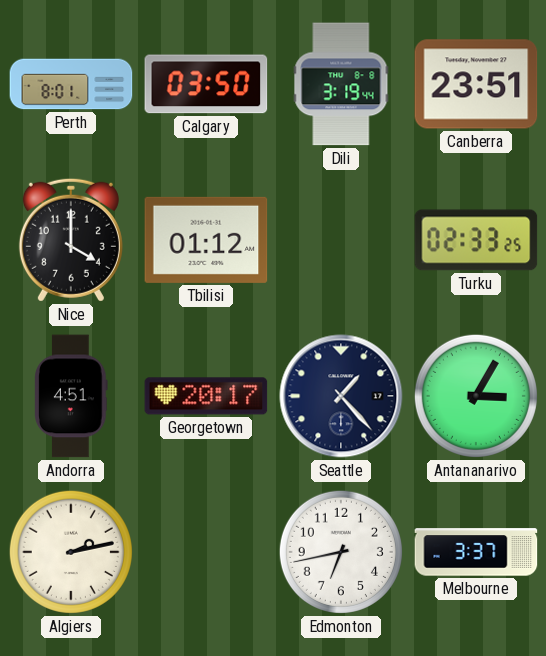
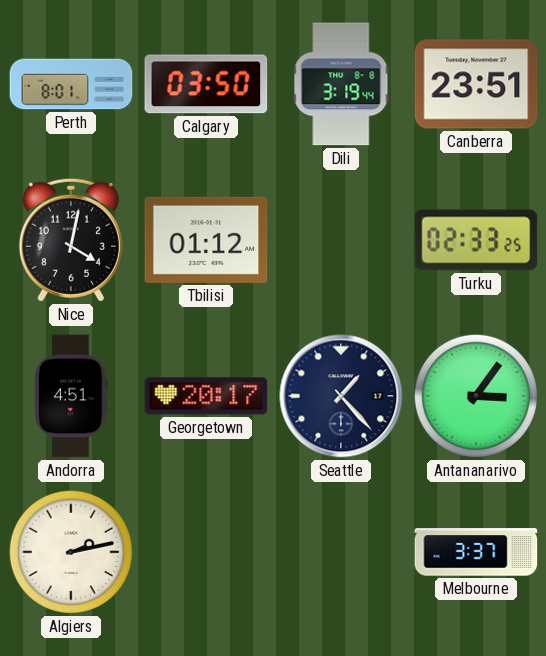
Nice: 4:00 -> 4:02
Antananarivo: 3:05 -> 3:06
Edmonton: 6:43 -> none
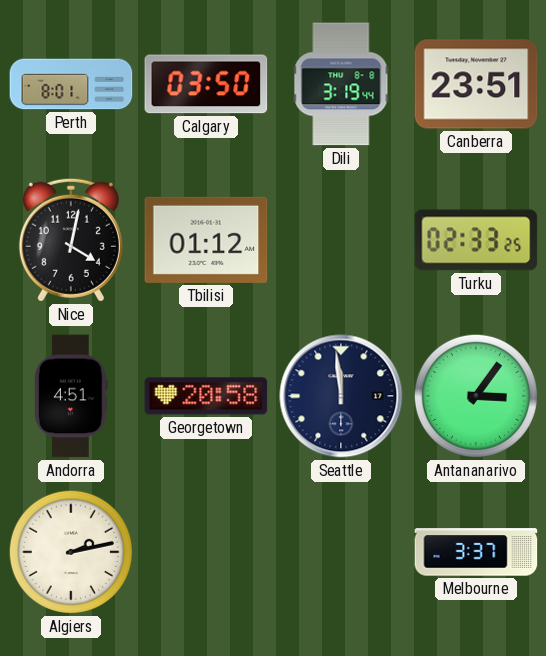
Georgetown: 20:17 -> 20:58
Seattle: 1:23 -> 11:59
